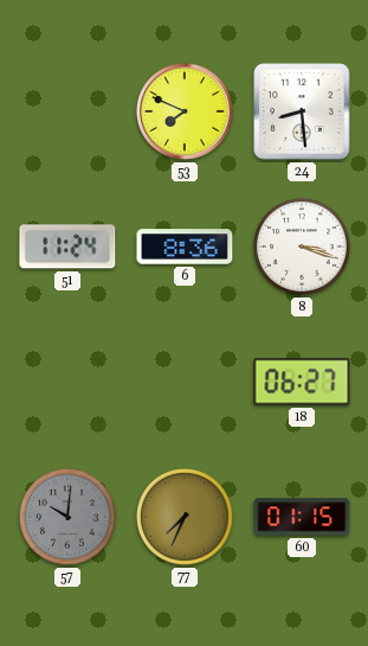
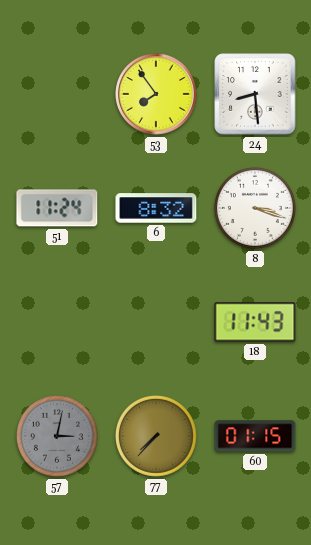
53: 7:49 -> 7:54
6: 8:36 -> 8:32
18: 06:27 -> 11:43
57: 10:01 -> 3:02
77: 7:34 -> 7:37
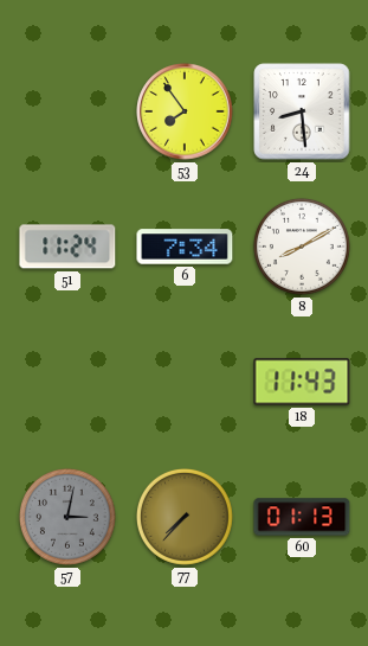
6: 8:32 -> 7:34
8: 3:18 -> 8:10
60: 01:15 -> 01:13
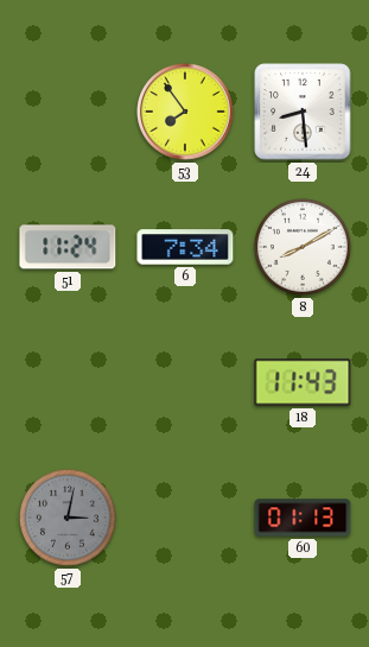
77: 7:37 -> none
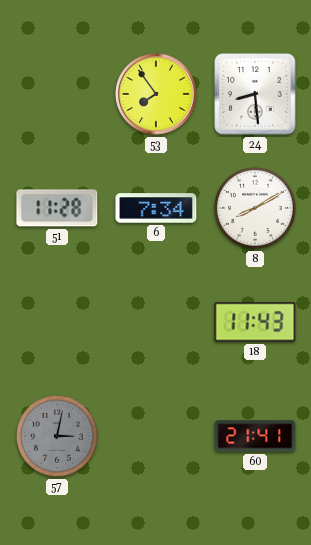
51: 11:24 -> 11:28
60: 01:13 -> 21:41
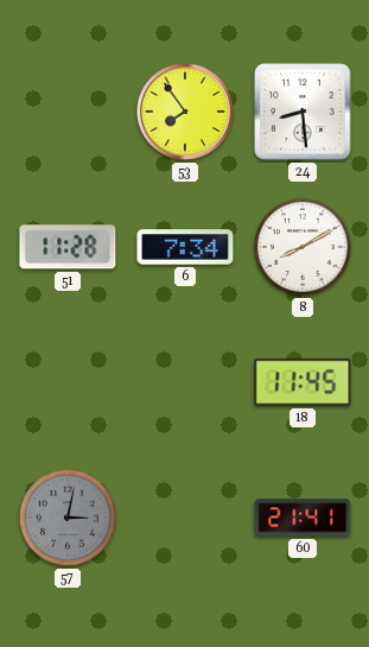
18: 11:43 -> 11:45
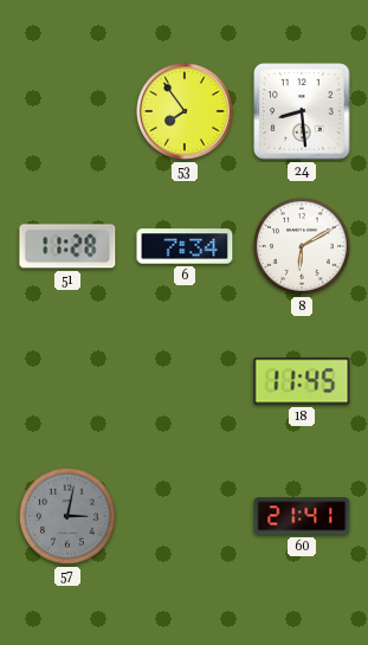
8: 8:10 -> 6:10
